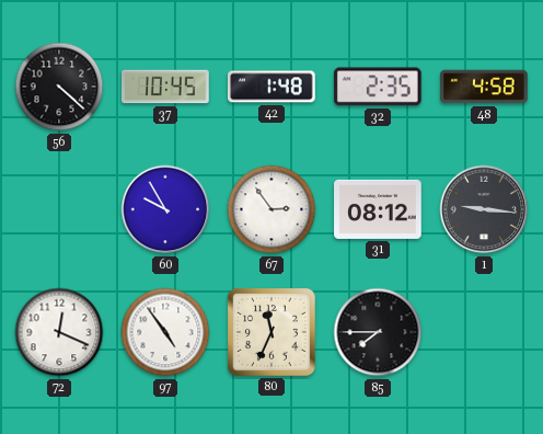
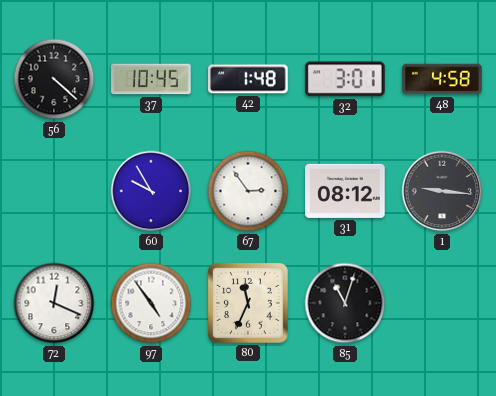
32: 2:35 -> 3:01
85: 7:45 -> 11:03
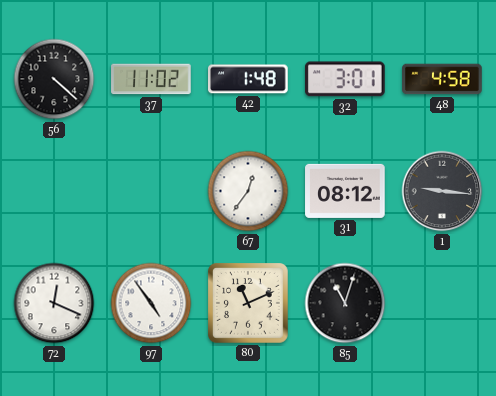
37: 10:45 -> 11:02
60: 9:55 -> none
67: 2:54 -> 12:36
80: 11:34 -> 11:11
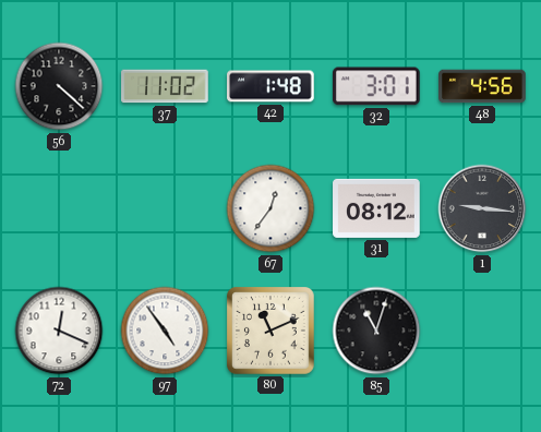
48: 4:58 -> 4:56
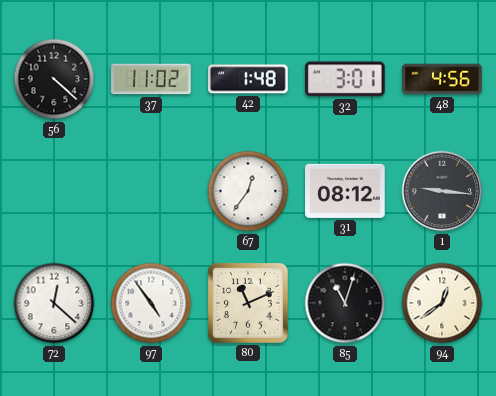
72: 12:19 -> 12:22
94: none -> 12:39
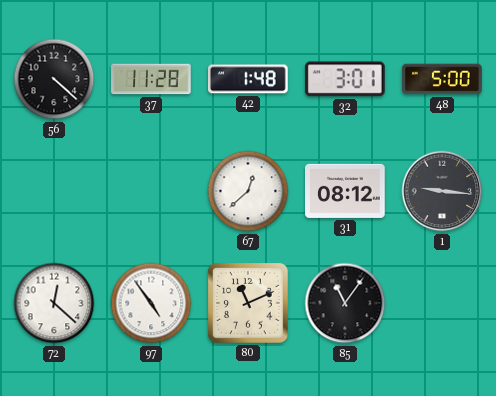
37: 11:02 -> 11:28
48: 4:56 -> 5:00
67: 12:36 -> 12:38
85: 11:03 -> 11:06
94: 12:39 -> none
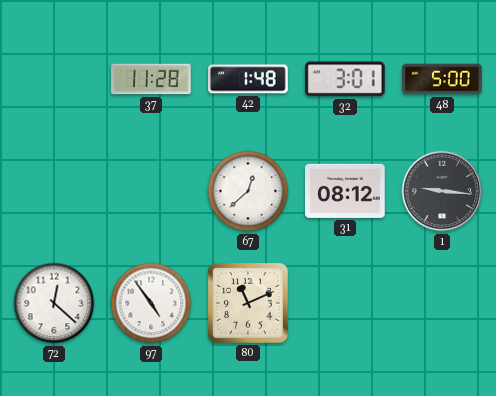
56: 4:22 -> none
85: 11:06 -> none
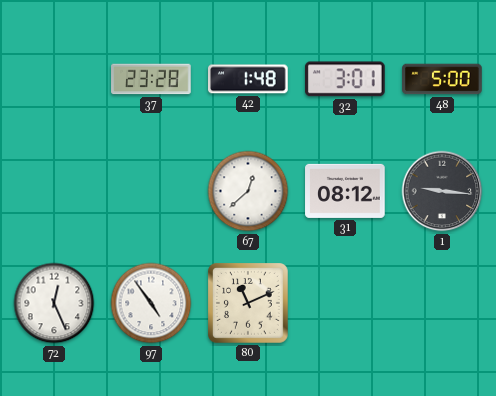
37: 11:28 -> 23:28
72: 12:22 -> 12:26
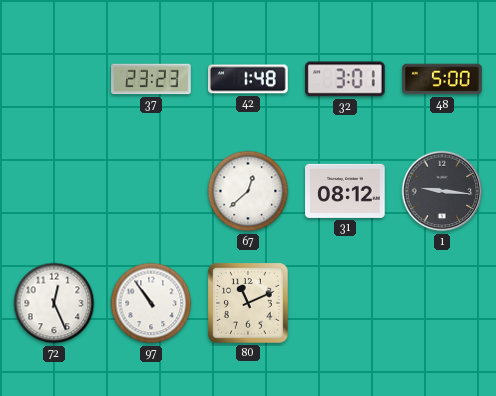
37: 23:28 -> 23:23
97: 4:54 -> 10:54
